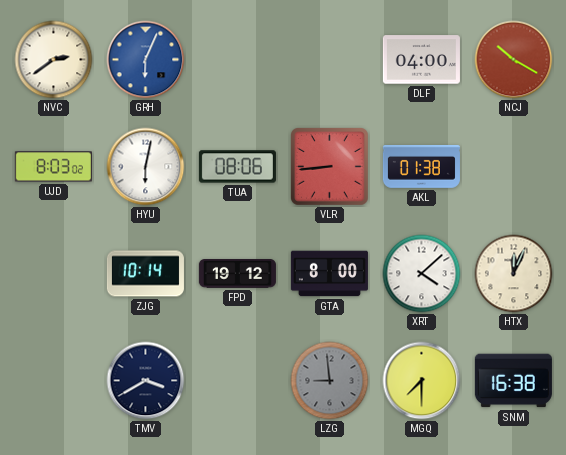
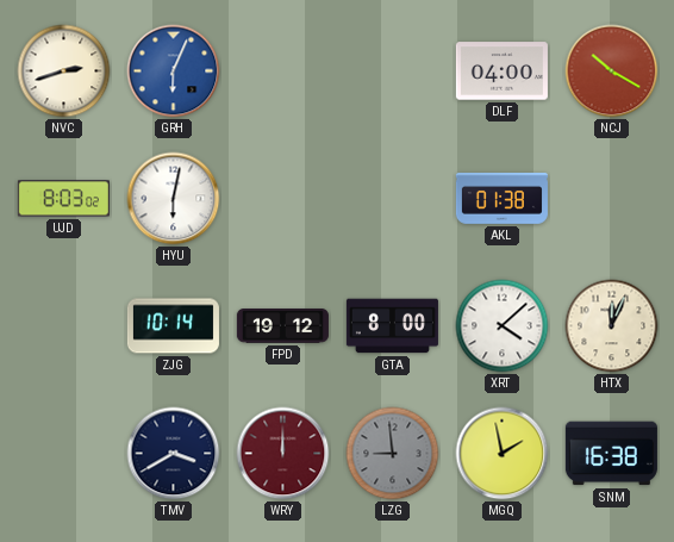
NVC: 2:39 -> 2:42
TUA: 08:06 -> none
VLR: 8:44 -> none
WRY: none -> 12:00
MGQ: 7:30 -> 1:58
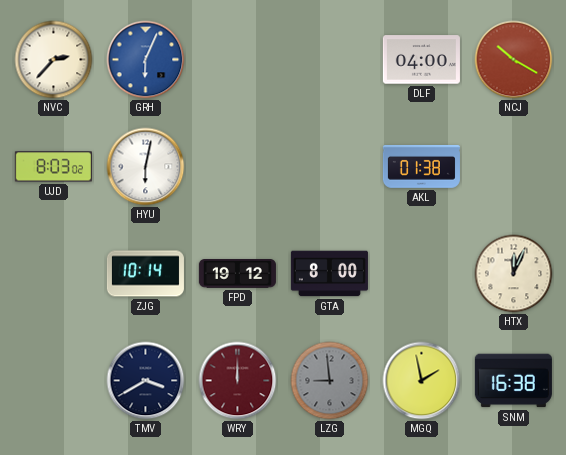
NVC: 2:42 -> 2:37
XRT: 4:08 -> none
